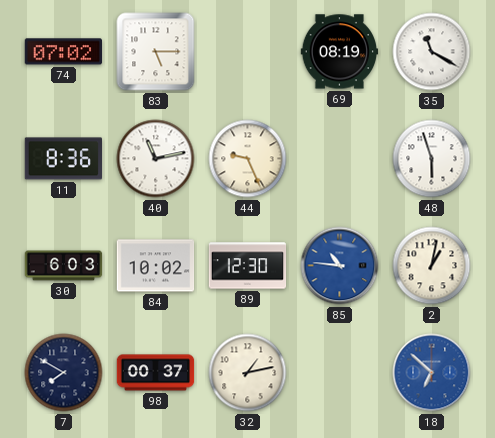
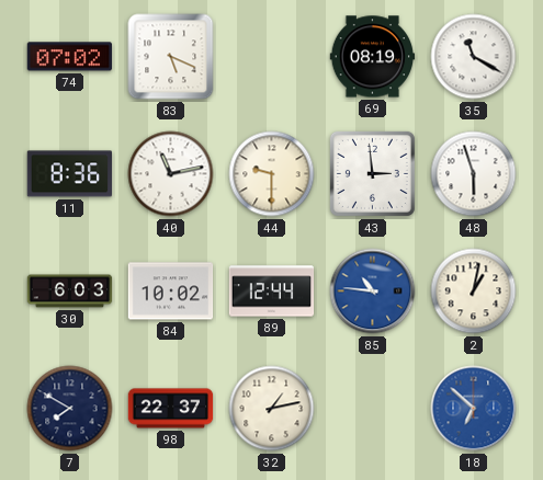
83: 5:15 -> 5:19
44: 9:26 -> 9:30
43: none -> 2:59
89: 12:30 -> 12:44
98: 00:37 -> 22:37
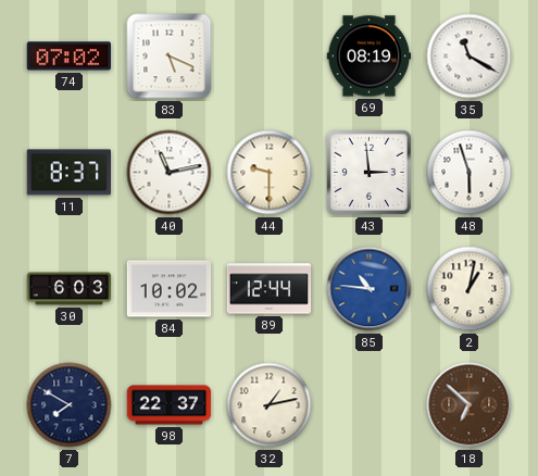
11: 8:36 -> 8:37
18 dial: blue -> brown
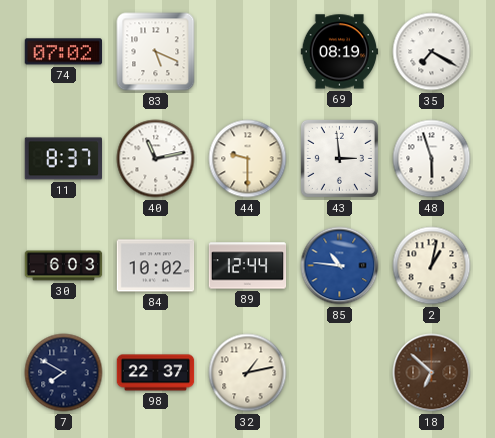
35: 11:20 -> 7:20
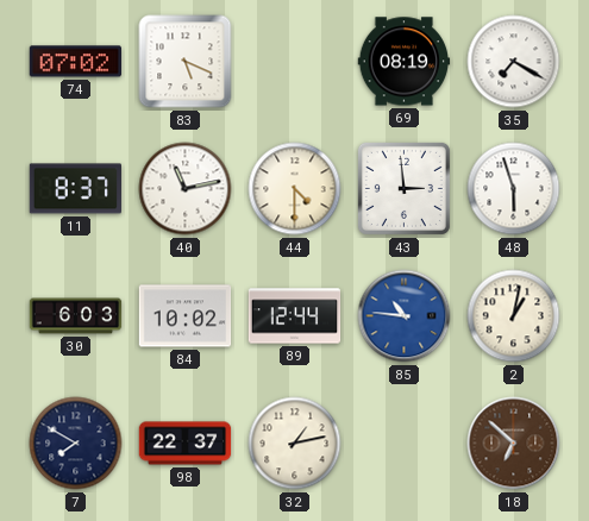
44: 9:30 -> 4:30
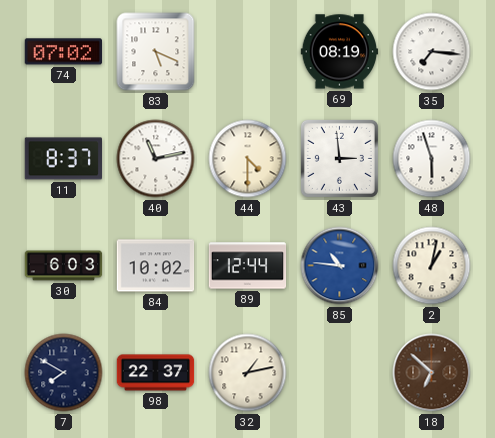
35: 7:20 -> 7:16
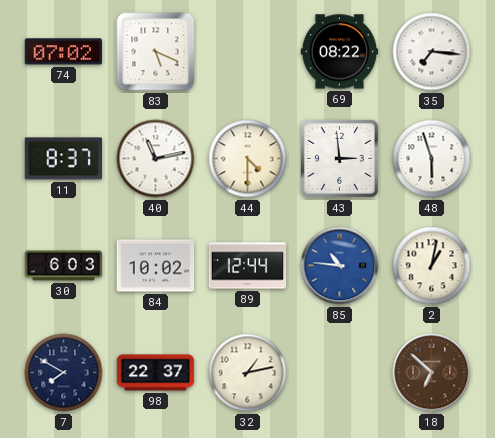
69: 08:19 -> 08:22
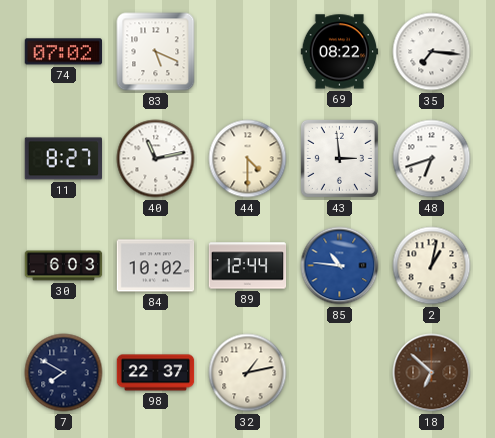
11: 8:37 -> 8:27
48: 5:57 -> 6:42
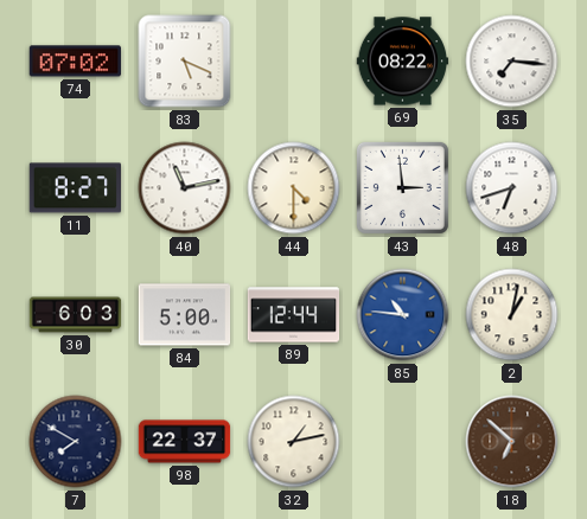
84: 10:02 -> 5:00
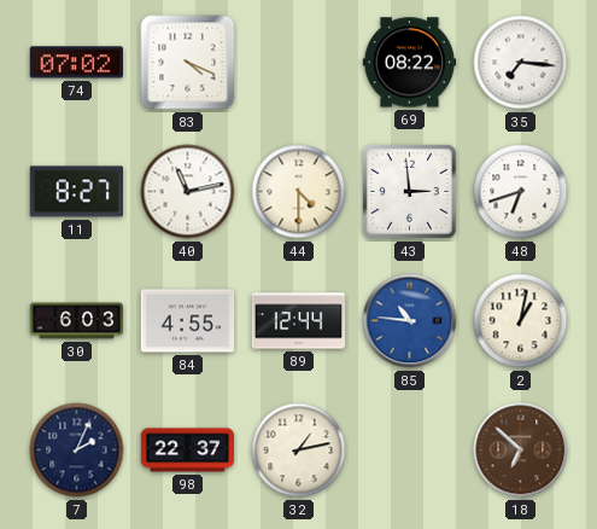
83: 5:19 -> 4:19
84: 5:00 -> 4:55
7: 7:50 -> 2:04
